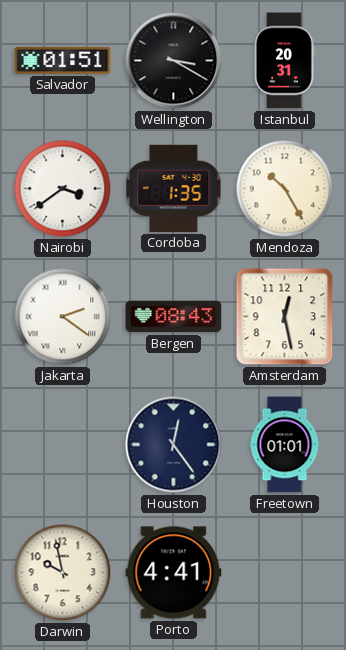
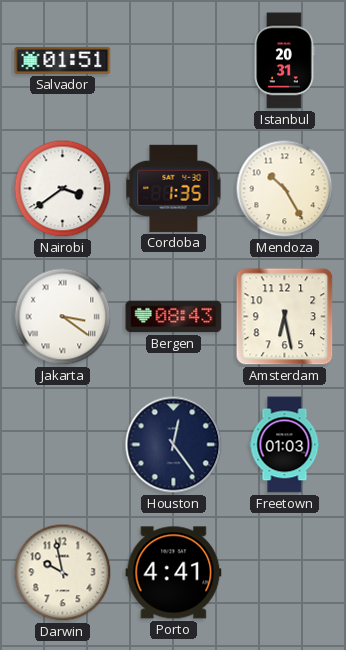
Wellington: 3:20 -> none
Jakarta: 2:21 -> 3:21
Amsterdam: 12:28 -> 6:28
Freetown: 01:01 -> 01:03
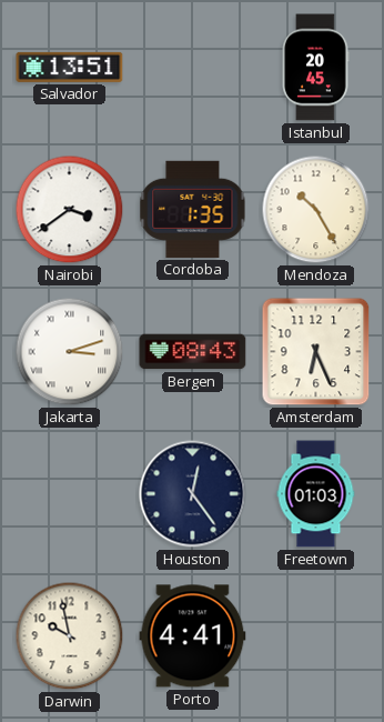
Salvador: 01:51 -> 13:51
Istanbul: 20:31 -> 20:45
Jakarta: 3:21 -> 3:12
Amsterdam: 6:28 -> 6:26
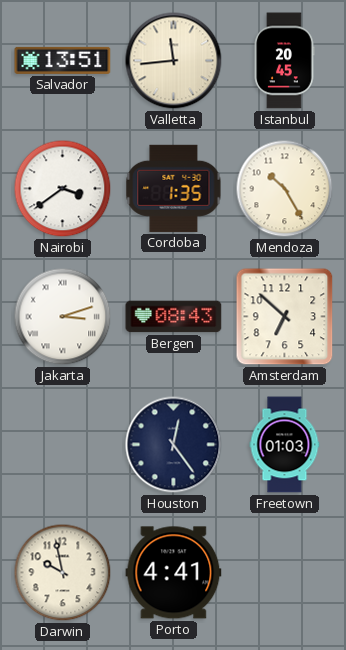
Valletta: none -> 11:44
Amsterdam: 6:26 -> 6:52
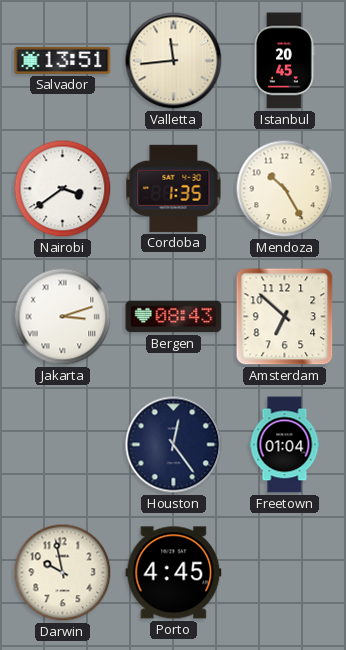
Freetown: 01:03 -> 01:04
Porto: 4:41 -> 4:45
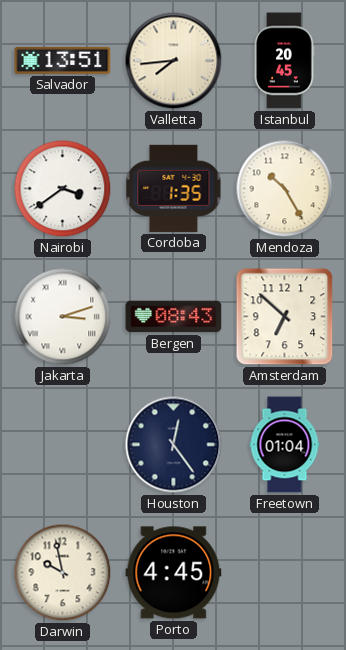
Valletta: 11:44 -> 7:44
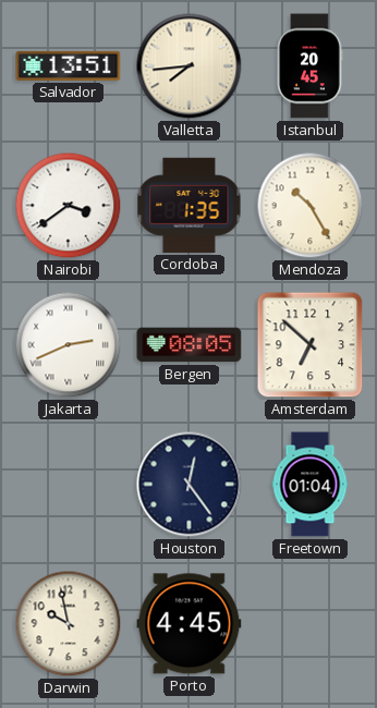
Jakarta: 3:12 -> 2:41
Bergen: 08:43 -> 08:05
